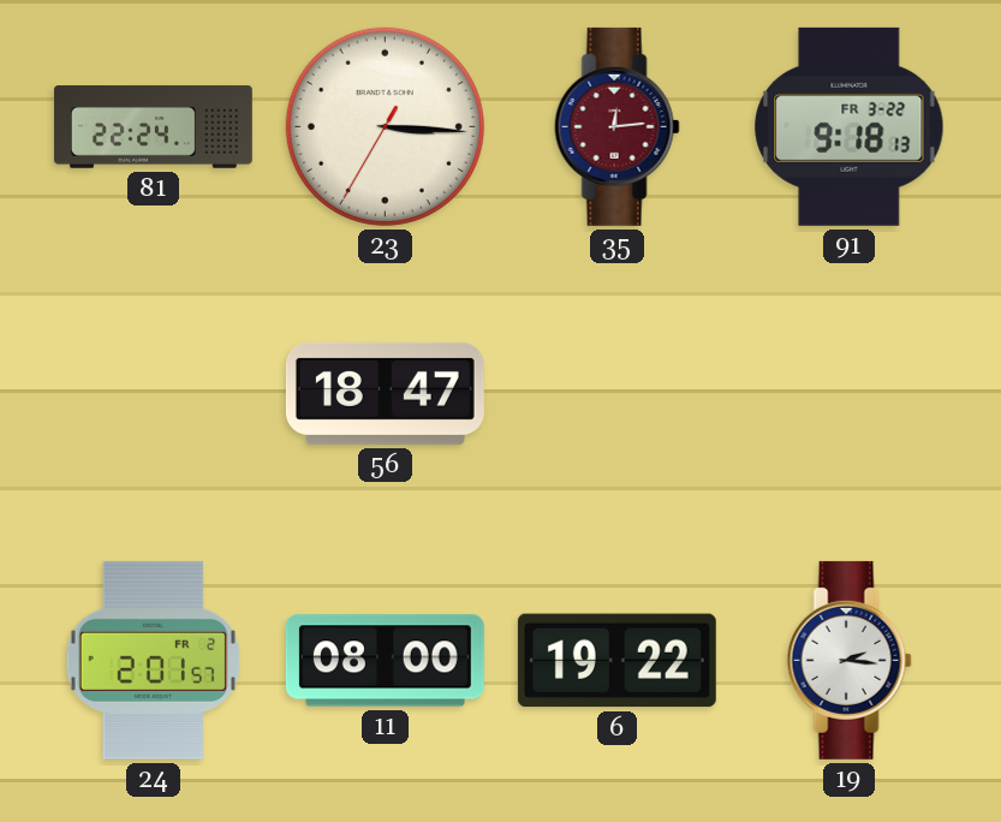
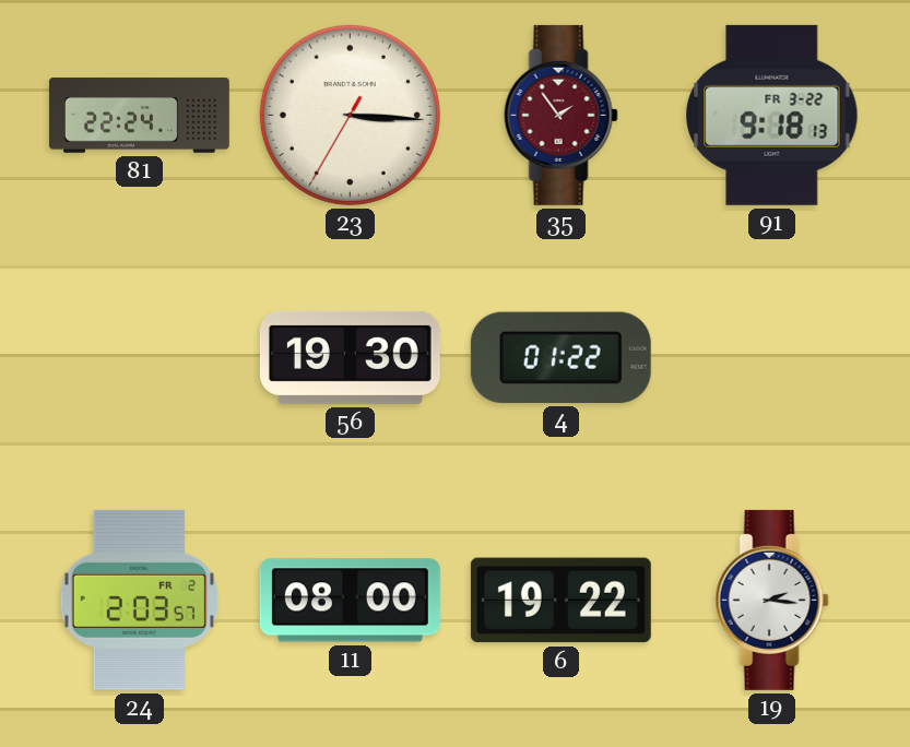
35: 12:14 -> 1:54
56: 18:47 -> 19:30
4: none -> 01:22
24: 2:01 -> 2:03
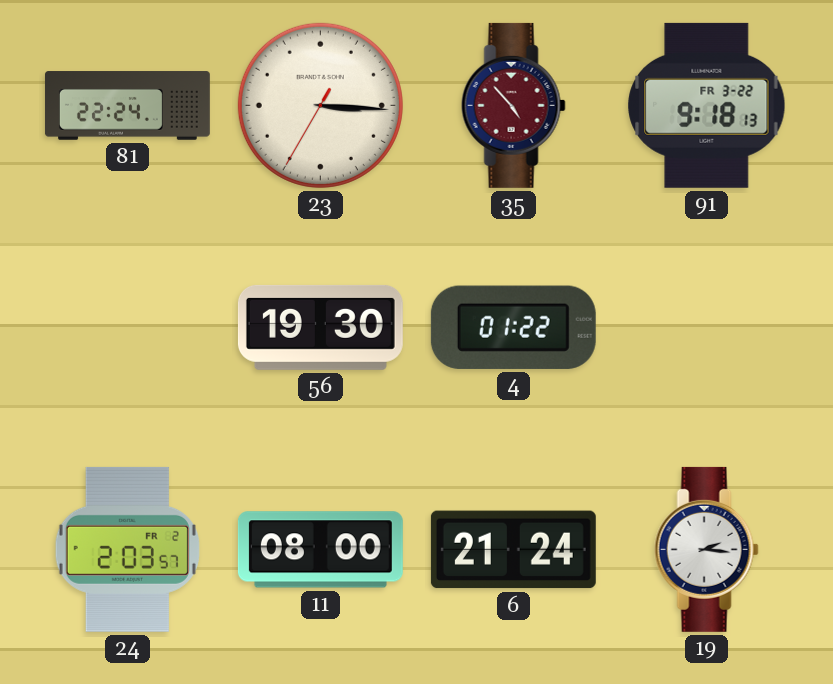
35: 1:54 -> 4:53
6: 19:22 -> 21:24
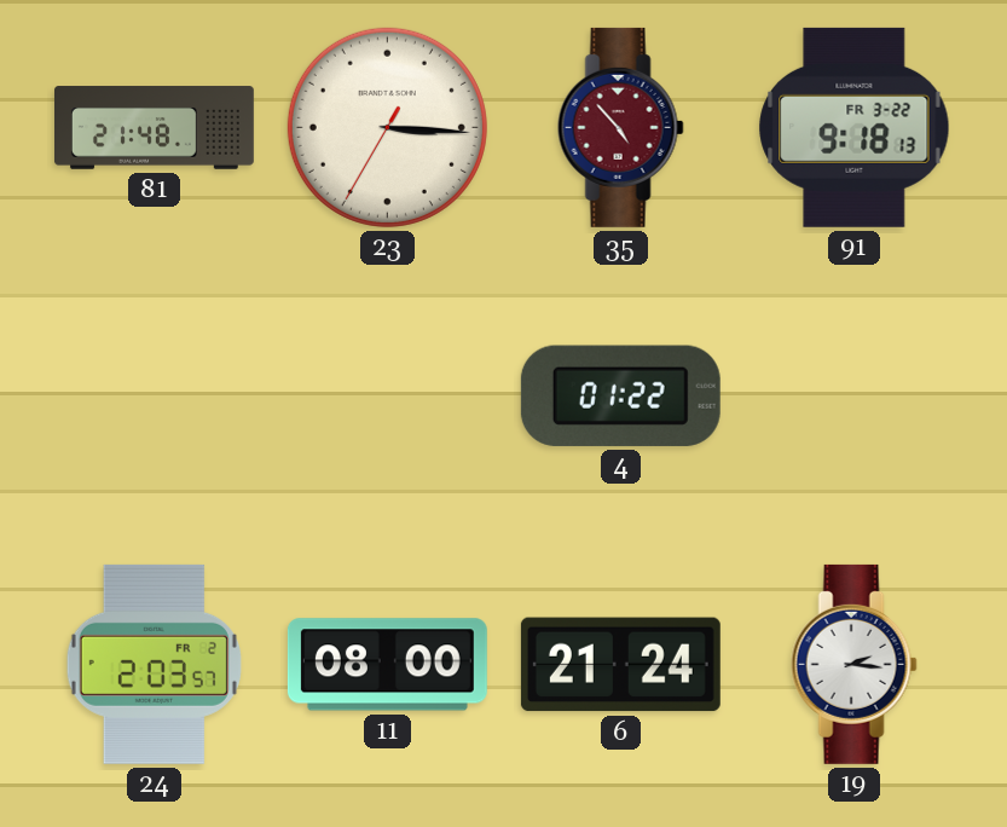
81: 22:24 -> 21:48
56: 19:30 -> none
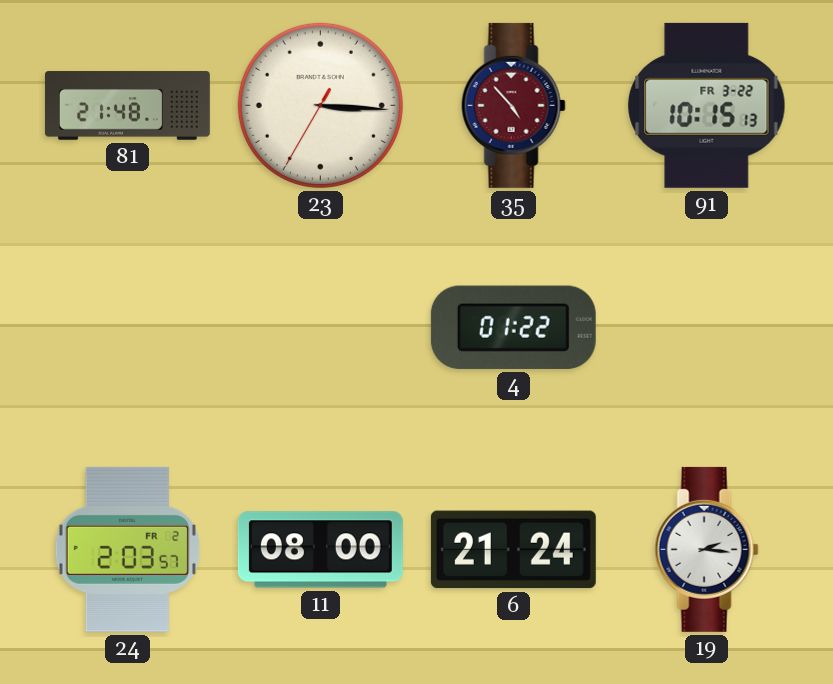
91: 9:18 -> 10:15
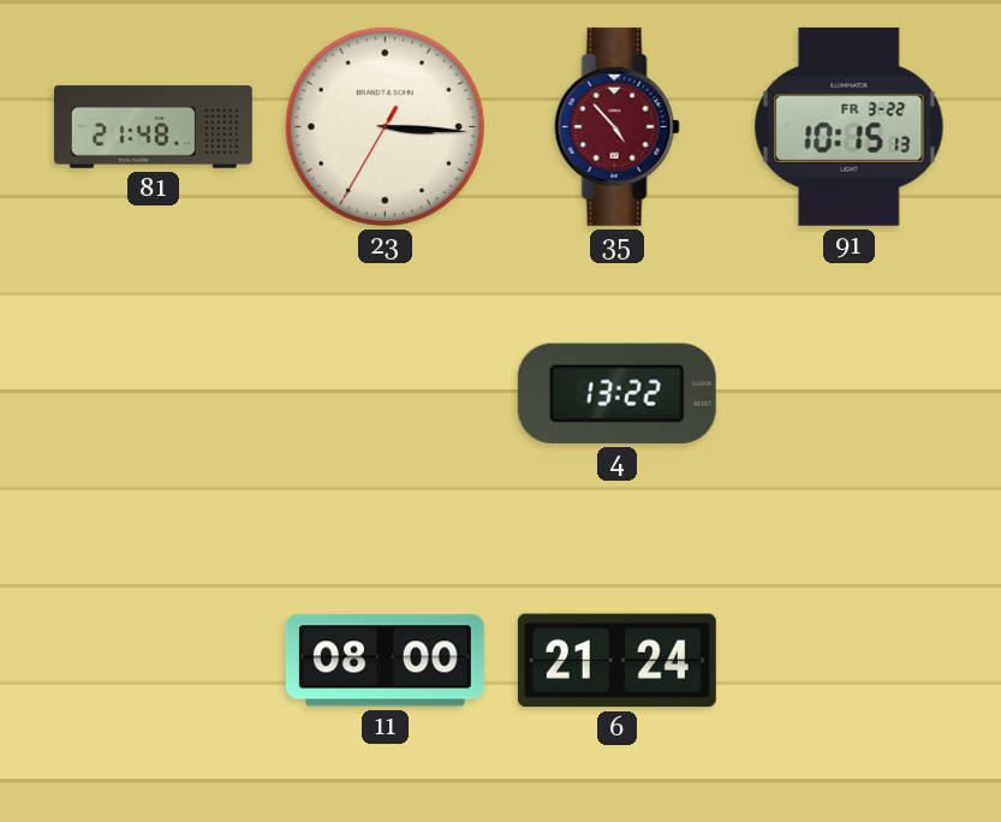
4: 01:22 -> 13:22
24: 2:03 -> none
19: 2:16 -> none
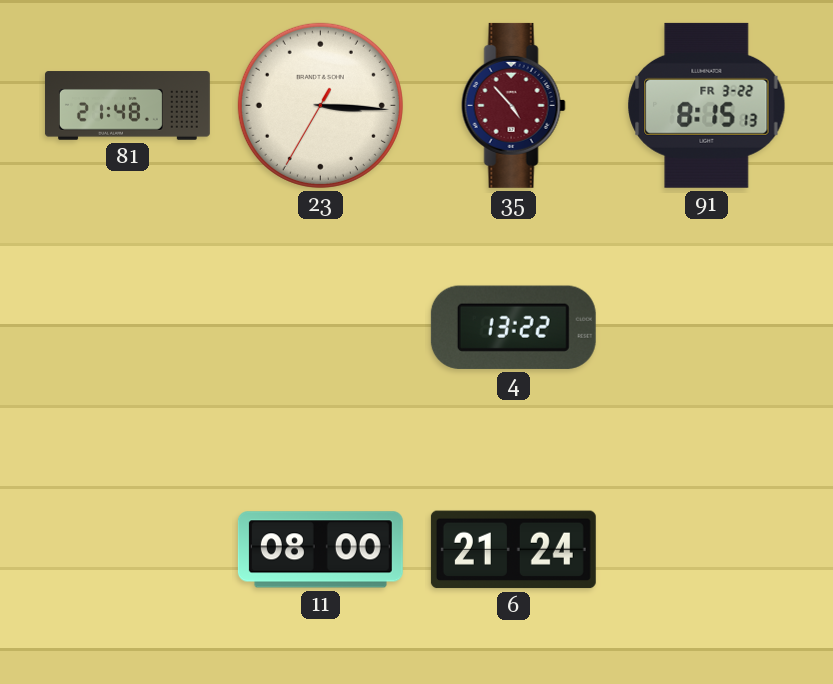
91: 10:15 -> 8:15
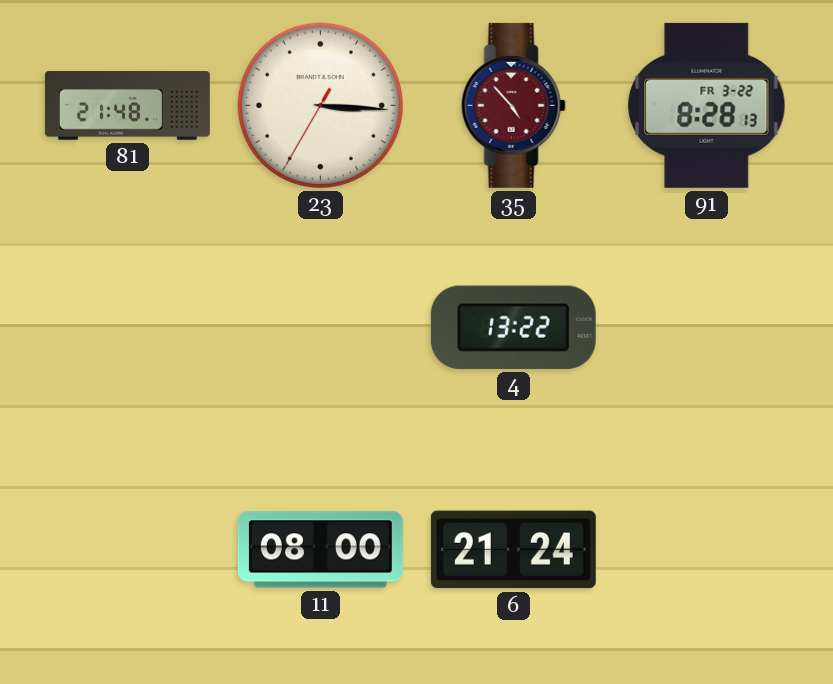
91: 8:15 -> 8:28
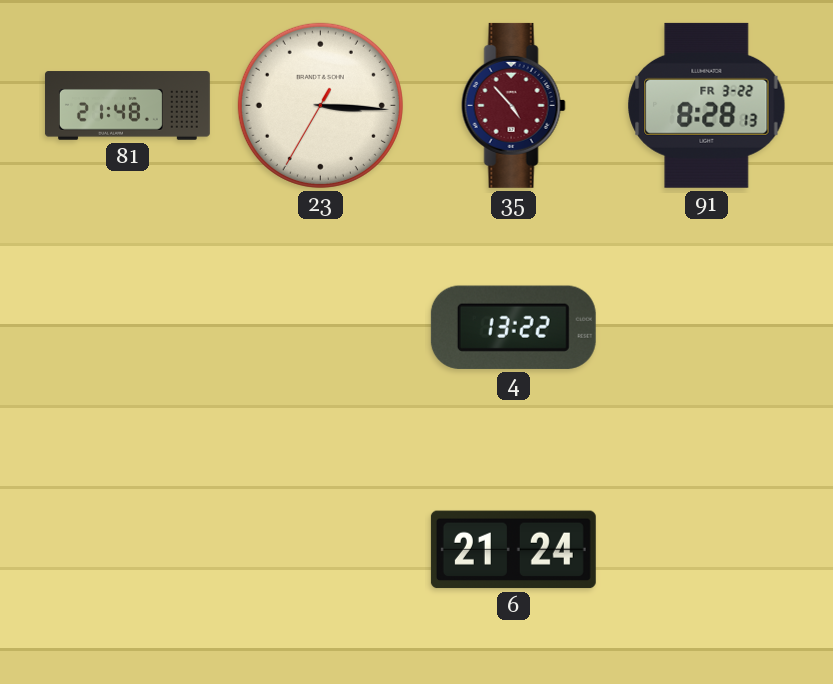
11: 08:00 -> none
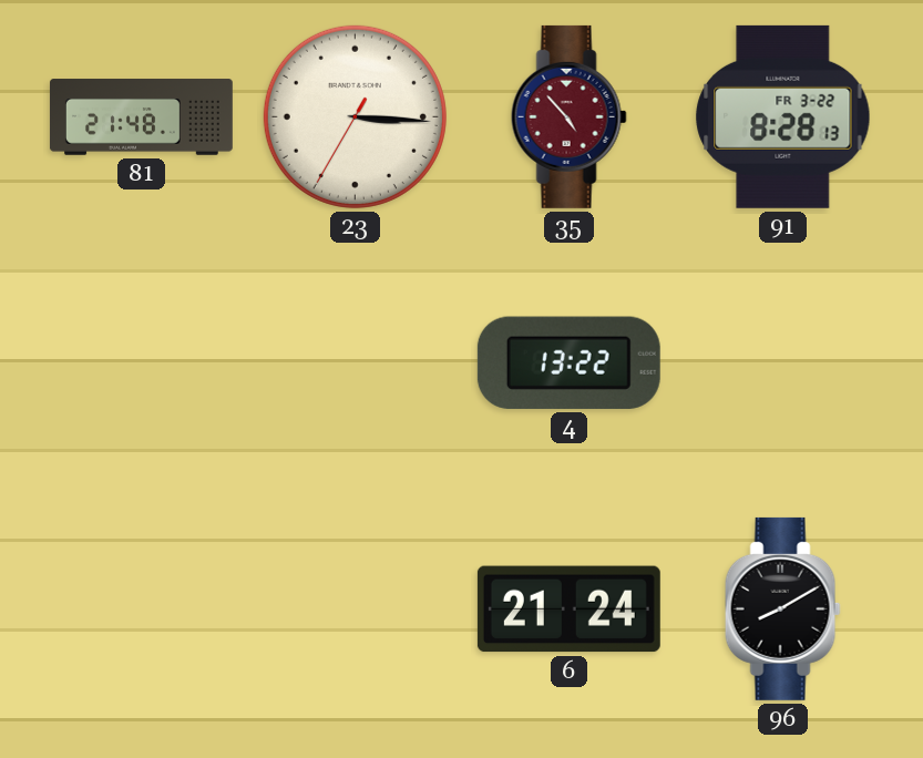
96: none -> 8:10
